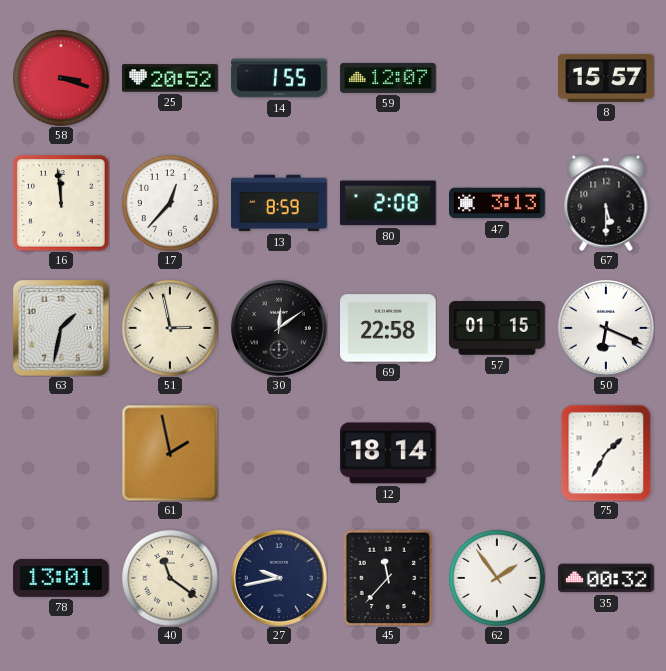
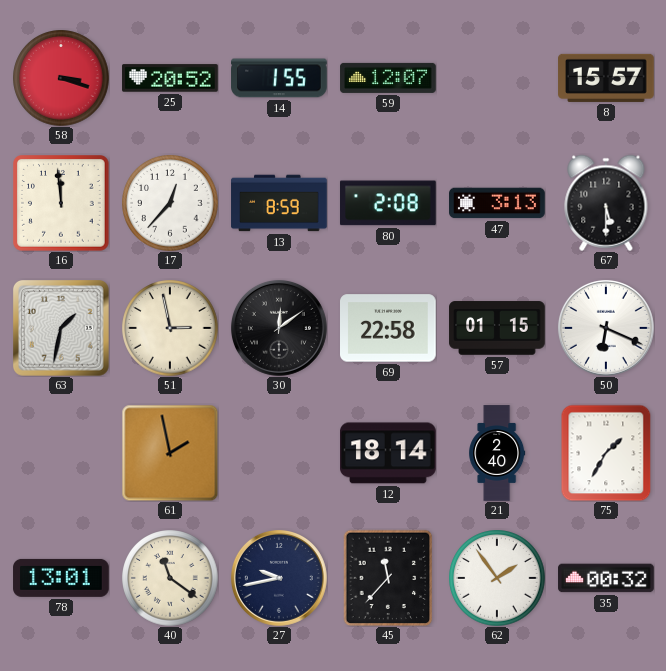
21: none -> 2:40
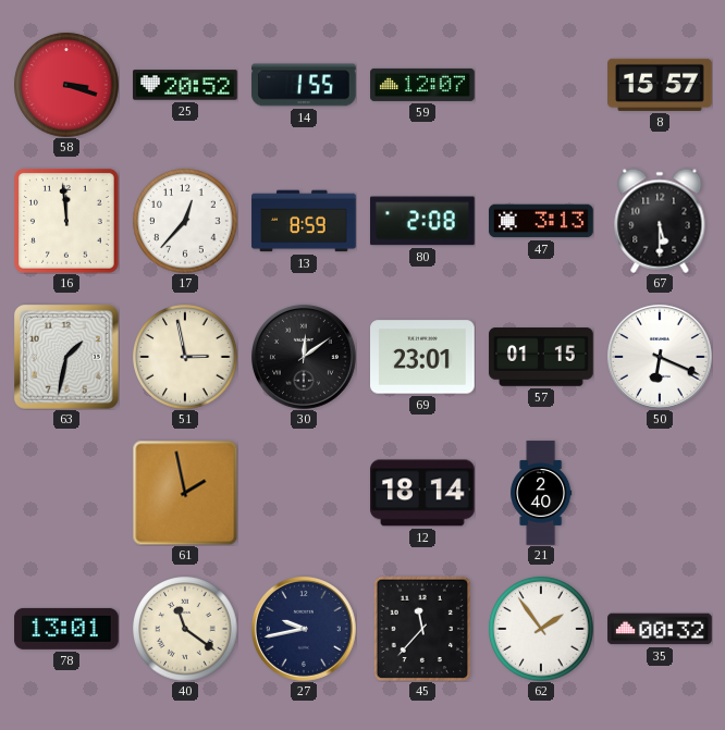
69: 22:58 -> 23:01
75: 1:35 -> none
